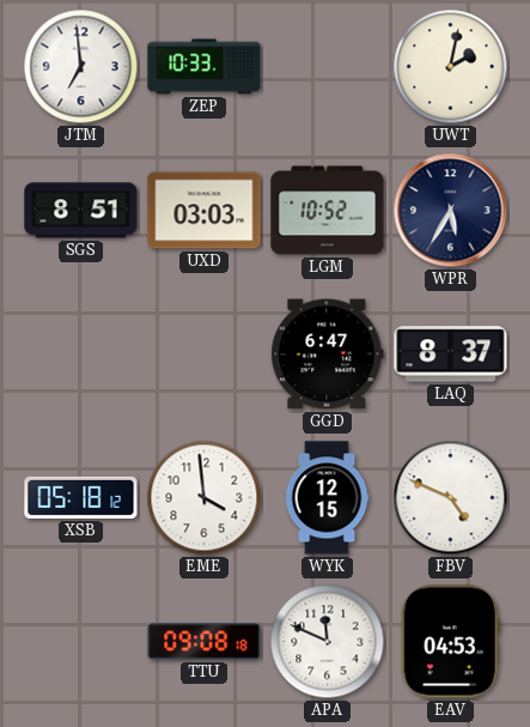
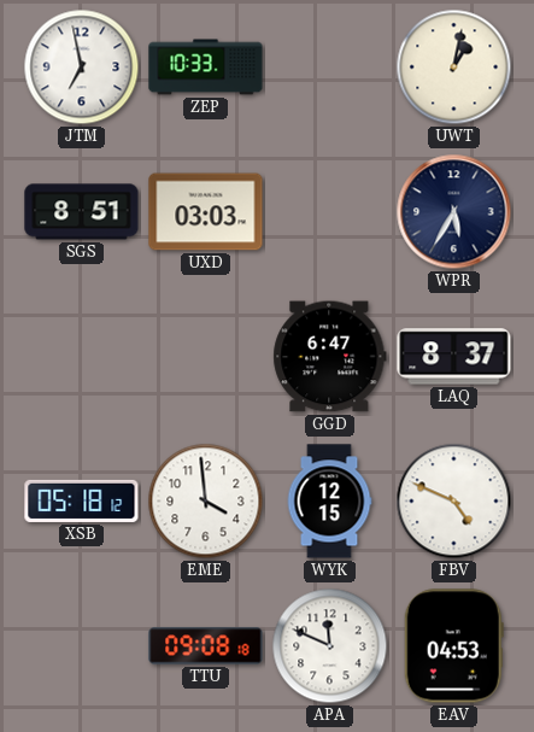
JTM: 6:59 -> 6:58
UWT: 2:02 -> 1:02
LGM: 10:52 -> none
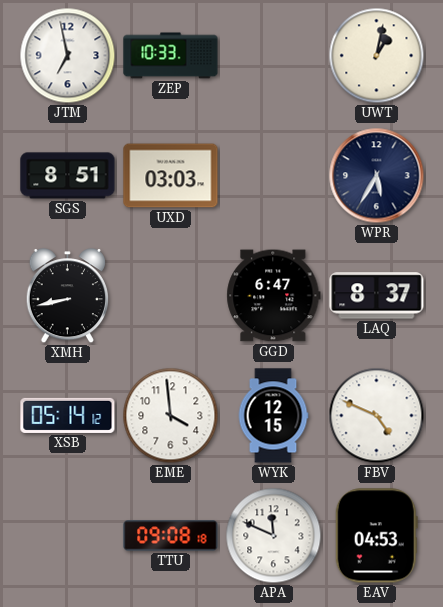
XMH: none -> 8:43
XSB: 05:18 -> 05:14
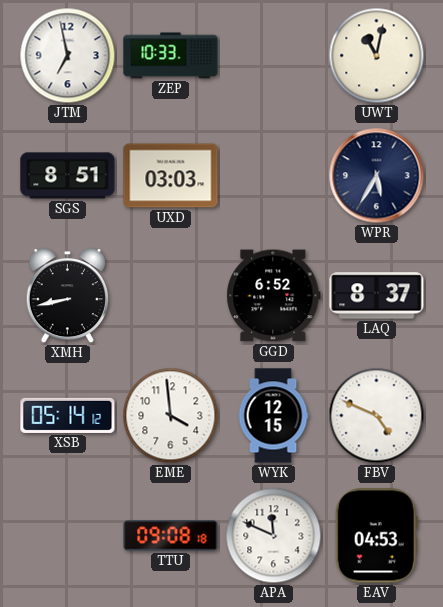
UWT: 1:02 -> 11:02
GGD: 6:47 -> 6:52
